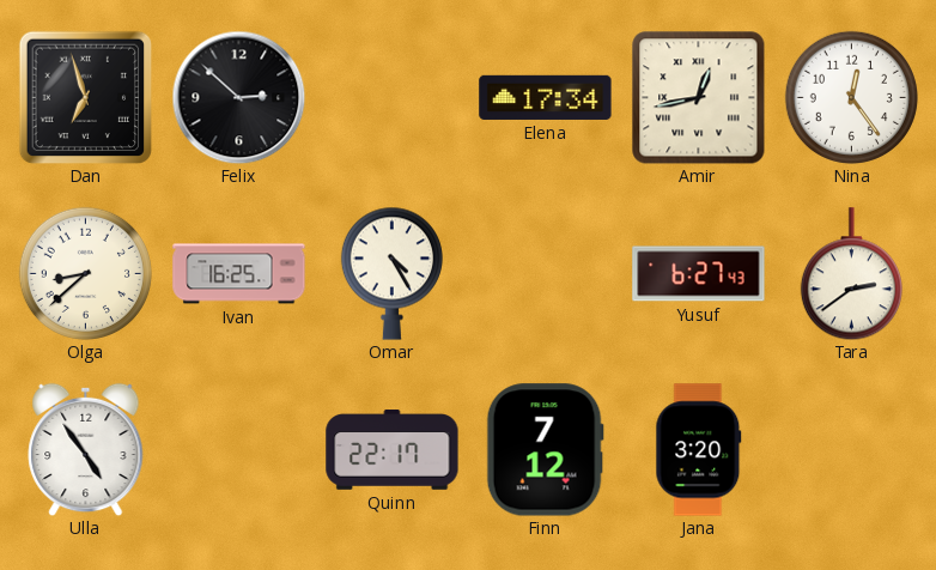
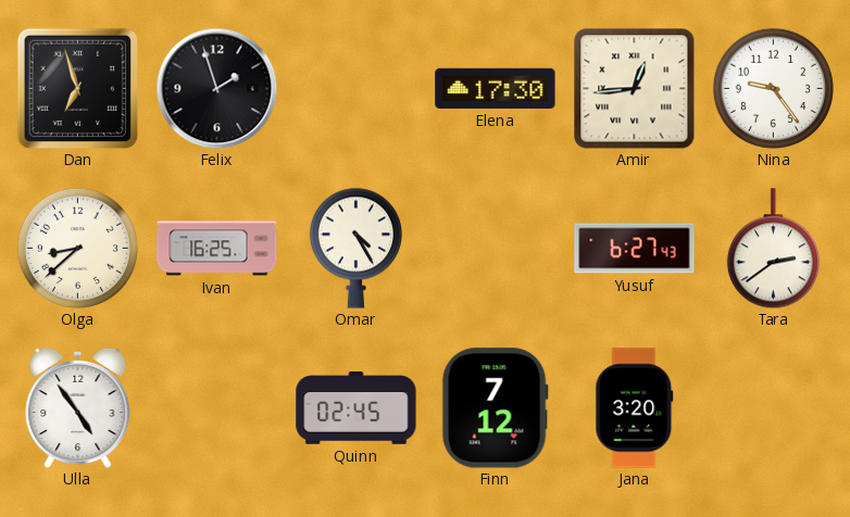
Felix: 2:52 -> 1:57
Elena: 17:34 -> 17:30
Amir: 12:43 -> 12:44
Nina: 12:24 -> 9:24
Quinn: 22:17 -> 02:45
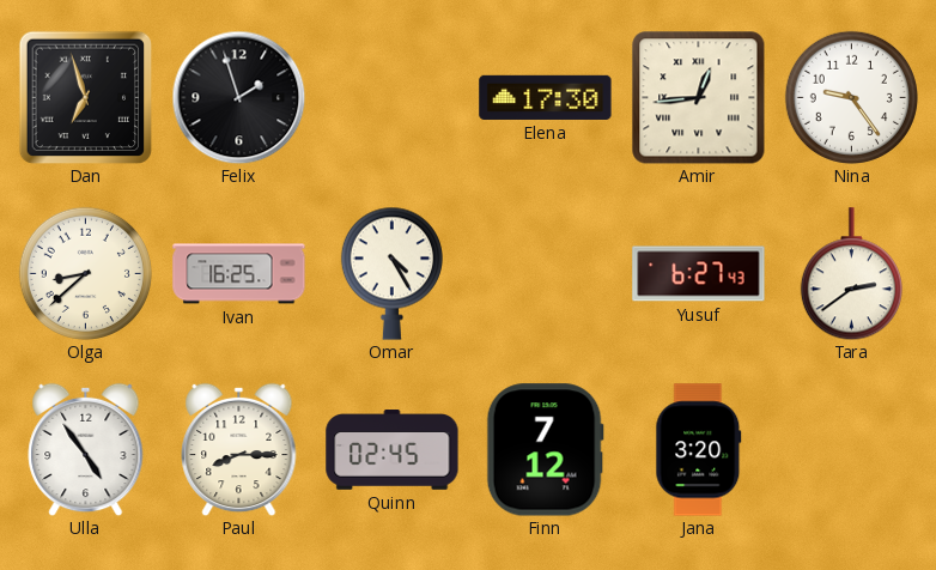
Paul: none -> 8:15
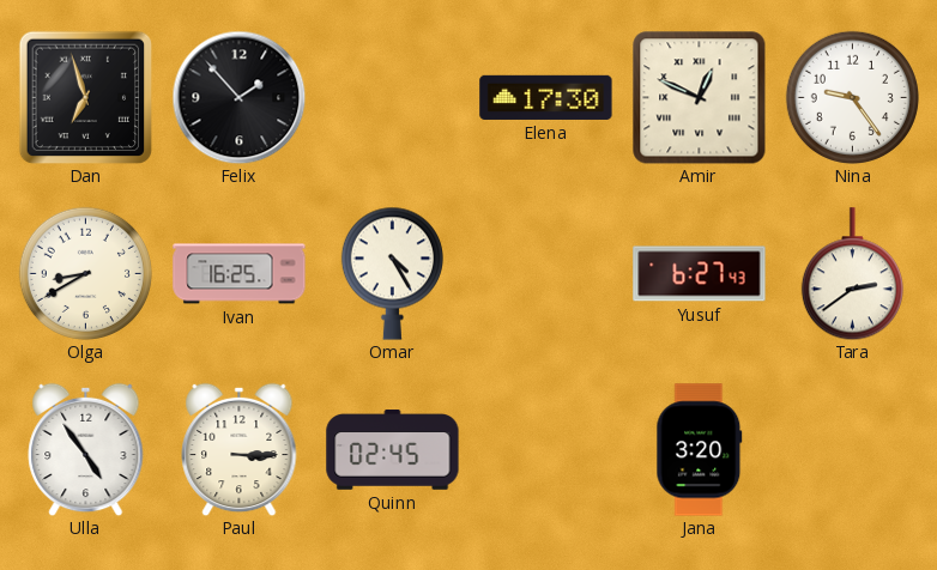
Felix: 1:57 -> 1:53
Amir: 12:44 -> 12:49
Olga: 8:38 -> 8:40
Paul: 8:15 -> 3:15
Finn: 7:12 -> none
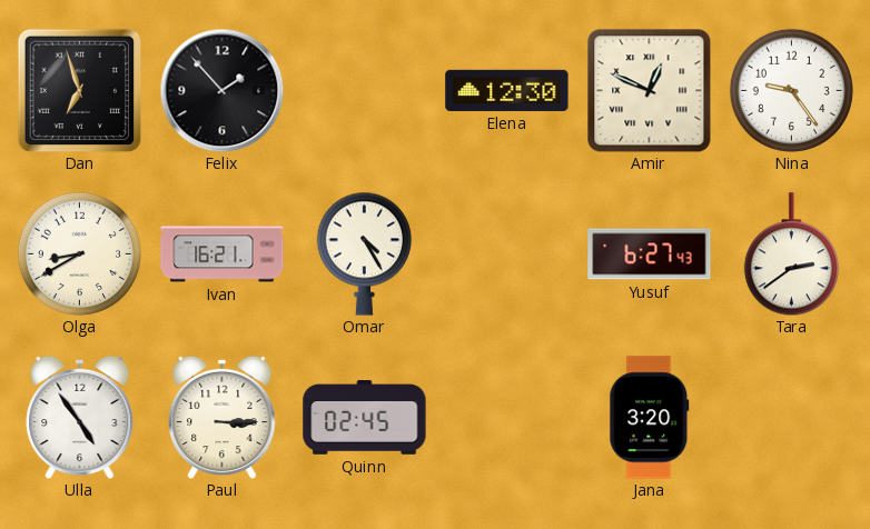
Elena: 17:30 -> 12:30
Ivan: 16:25 -> 16:21
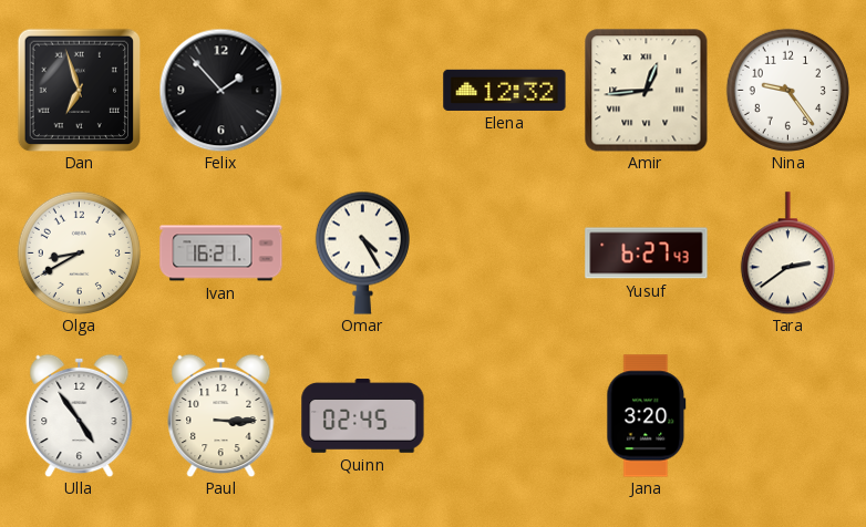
Elena: 12:30 -> 12:32
Amir: 12:49 -> 12:44
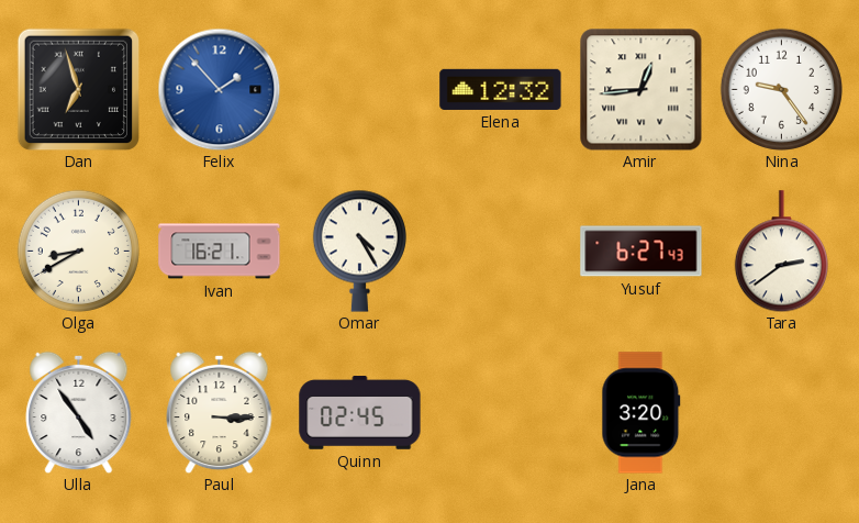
Felix dial: black -> blue
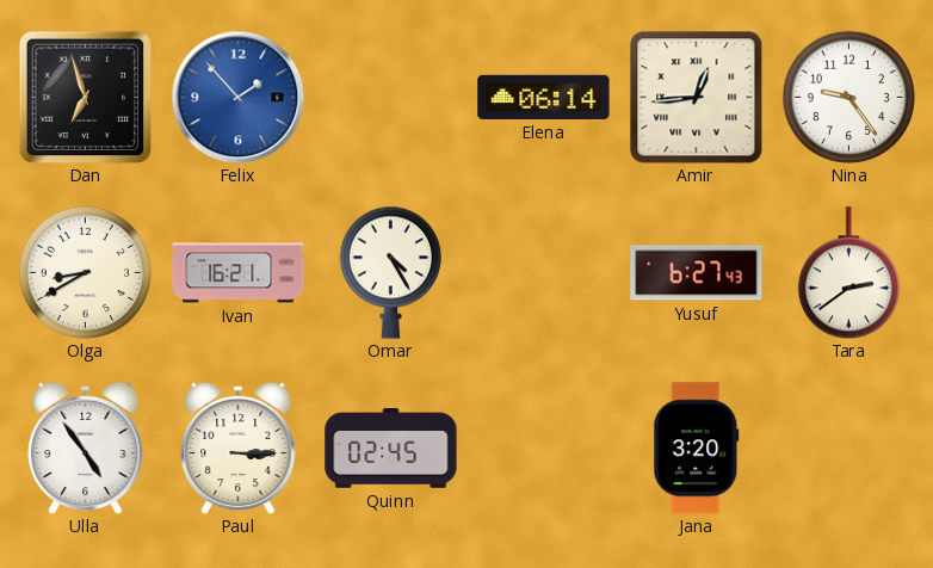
Elena: 12:32 -> 06:14
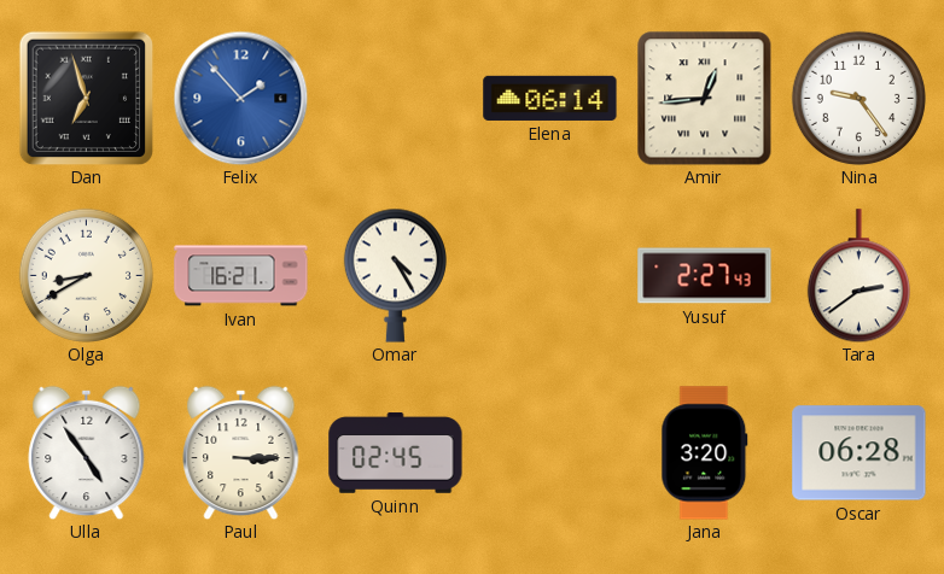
Yusuf: 6:27 -> 2:27
Oscar: none -> 06:28
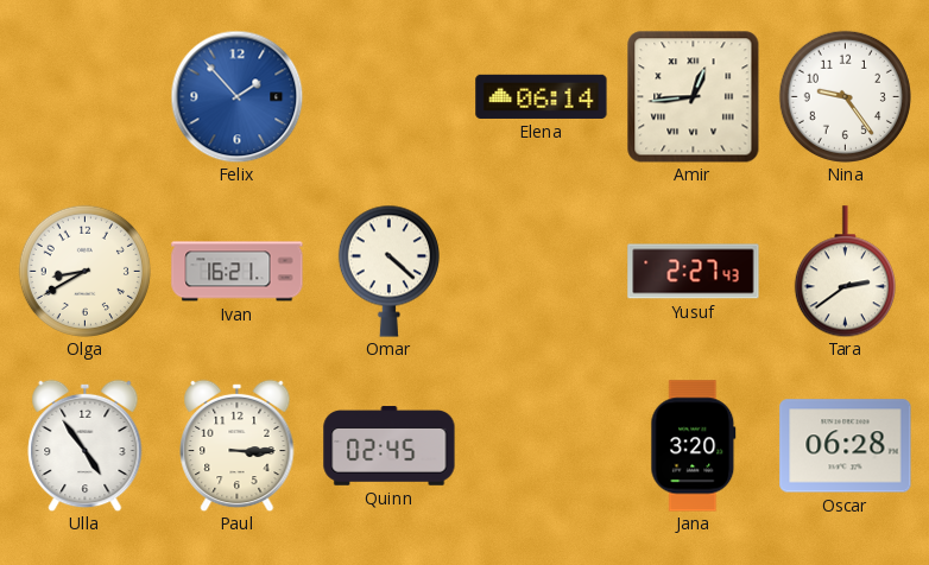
Dan: 6:57 -> none
Omar: 4:25 -> 4:22
